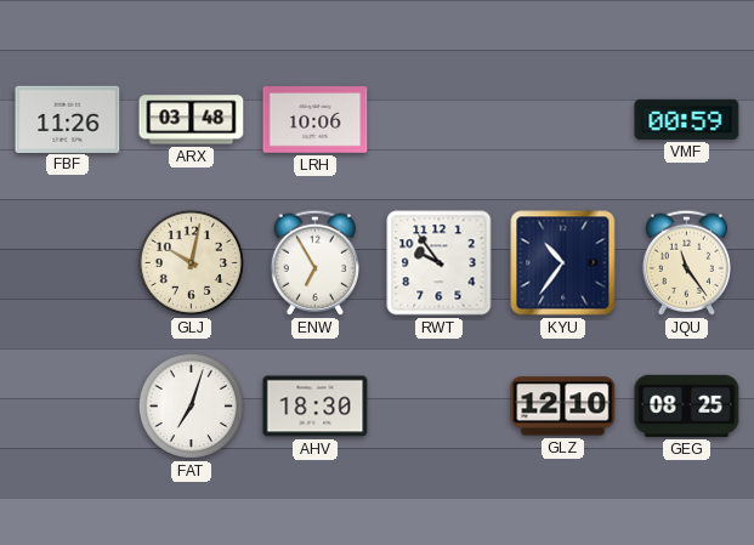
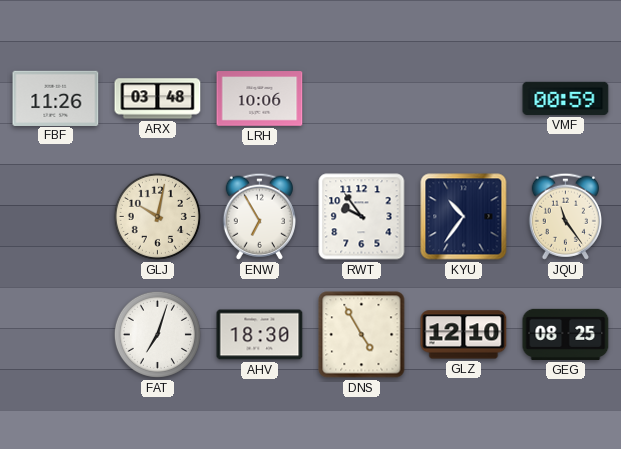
DNS: none -> 4:55
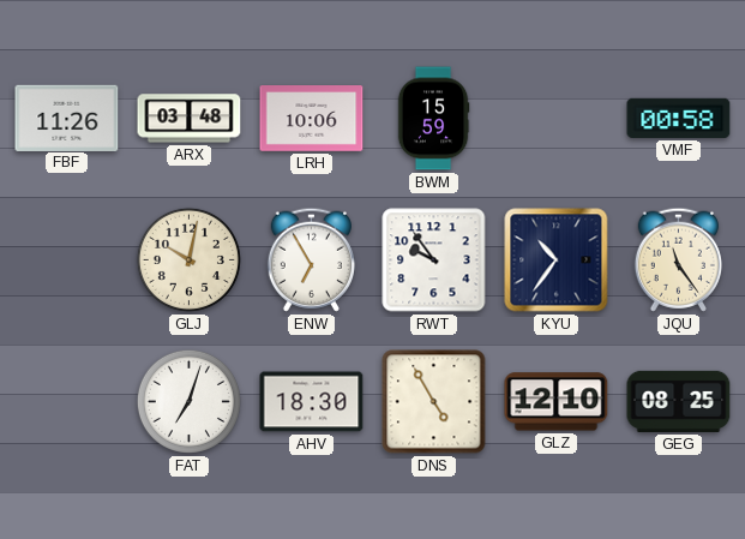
BWM: none -> 15:59
VMF: 00:59 -> 00:58
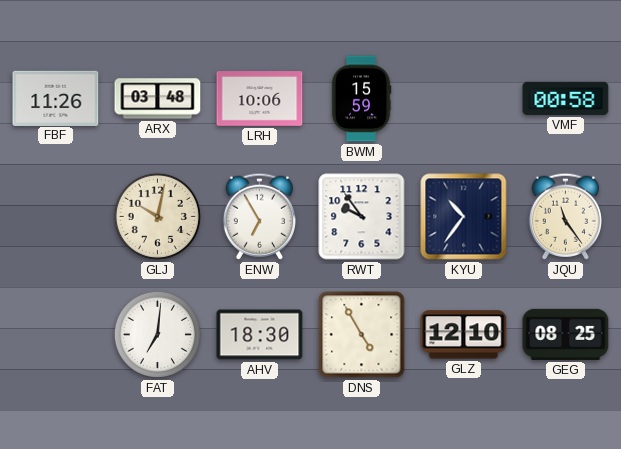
FAT: 7:03 -> 7:01
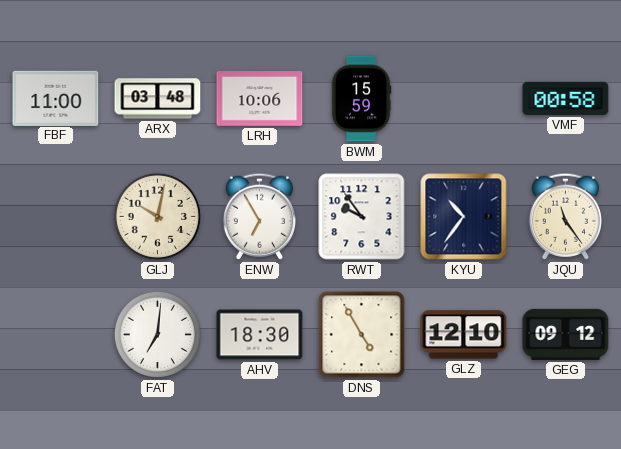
FBF: 11:26 -> 11:00
GEG: 08:25 -> 09:12
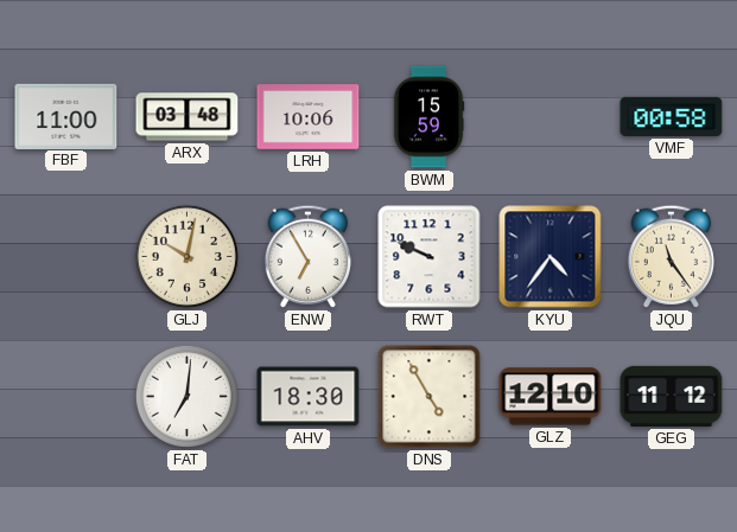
RWT: 9:54 -> 9:49
KYU: 10:36 -> 4:36
GEG: 09:12 -> 11:12
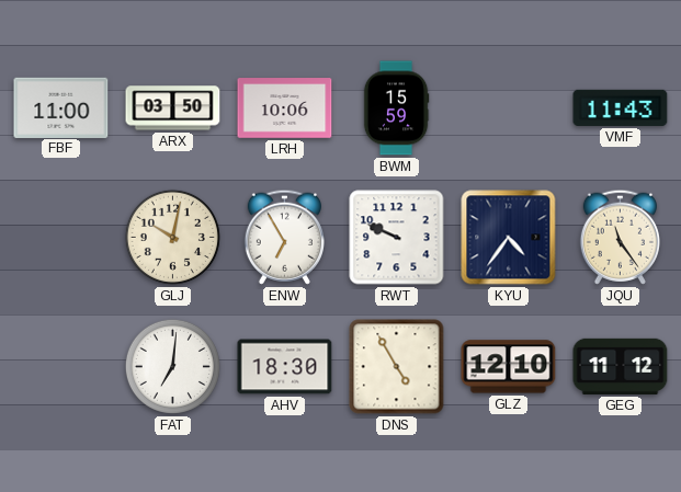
ARX: 03:48 -> 03:50
VMF: 00:58 -> 11:43
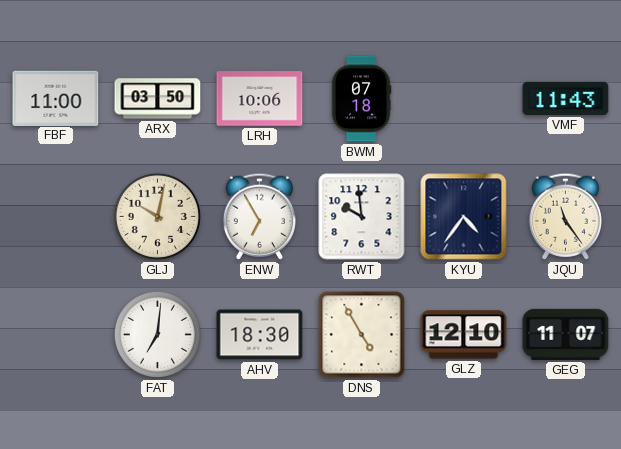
BWM: 15:59 -> 07:18
RWT: 9:49 -> 9:59
GEG: 11:12 -> 11:07
